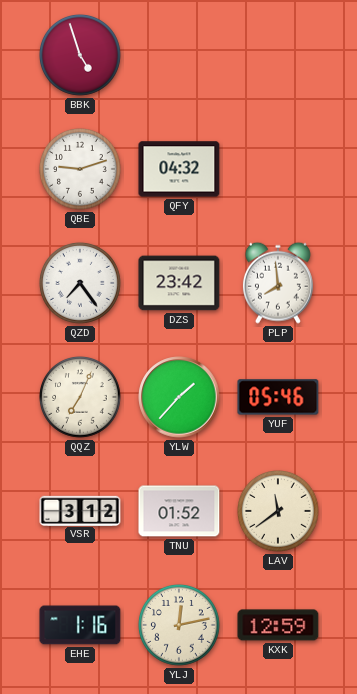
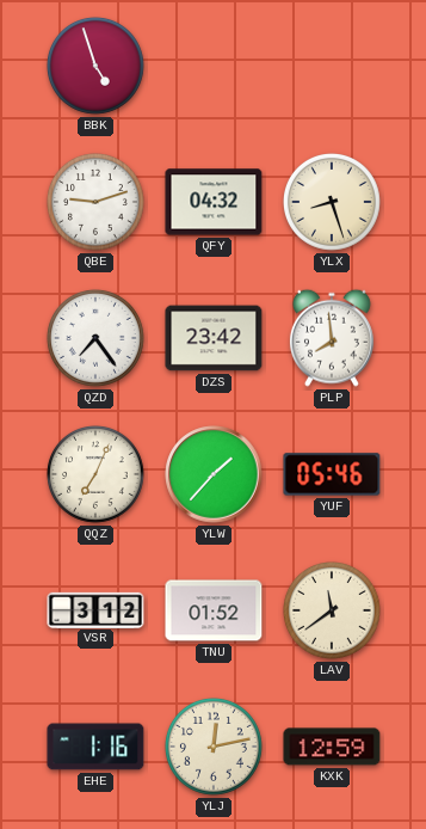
YLX: none -> 8:27
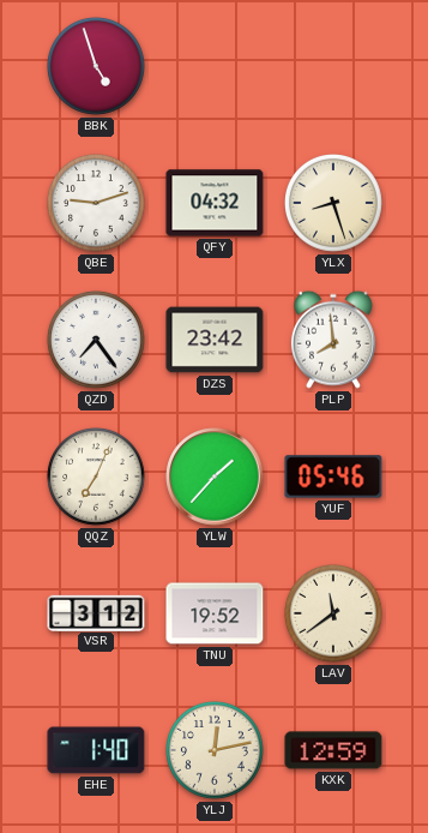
TNU: 01:52 -> 19:52
EHE: 1:16 -> 1:40
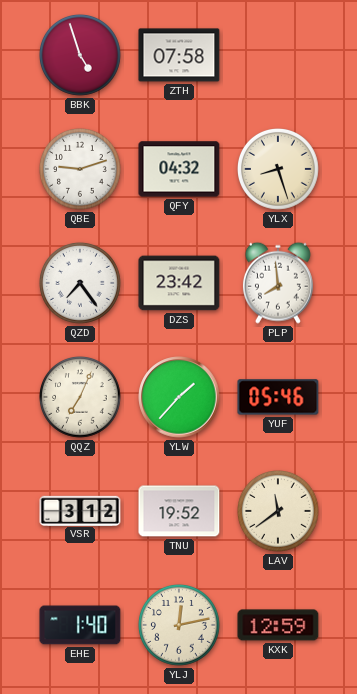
ZTH: none -> 07:58
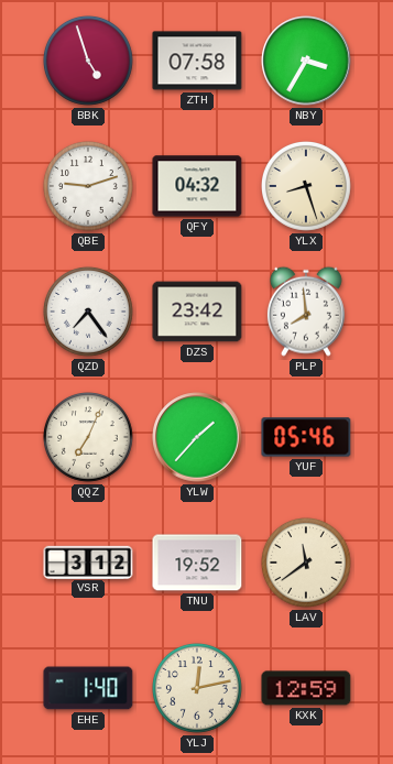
NBY: none -> 3:35
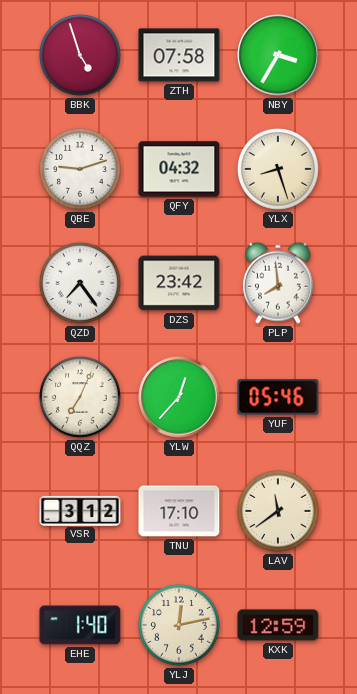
YLW: 1:37 -> 12:37
TNU: 19:52 -> 17:10
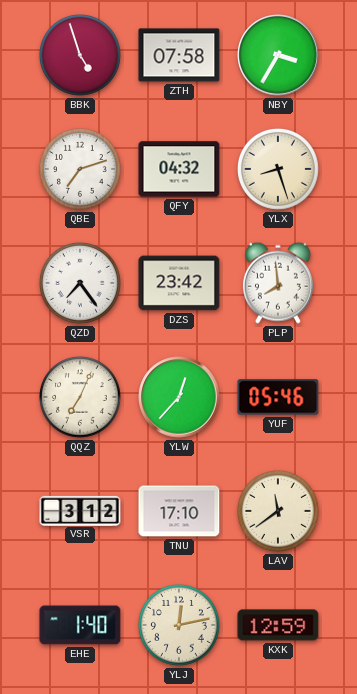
QBE: 9:12 -> 7:12
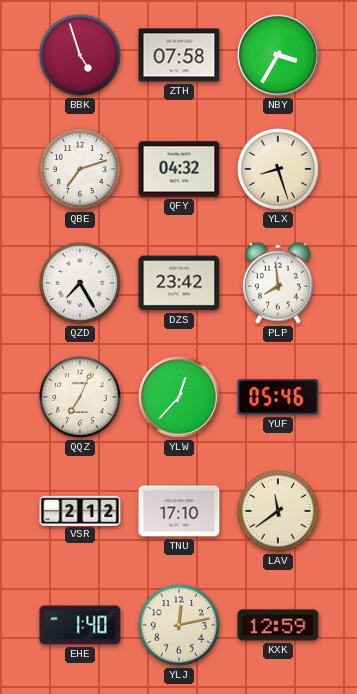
QZD: 7:24 -> 7:25
VSR: 3:12 -> 2:12
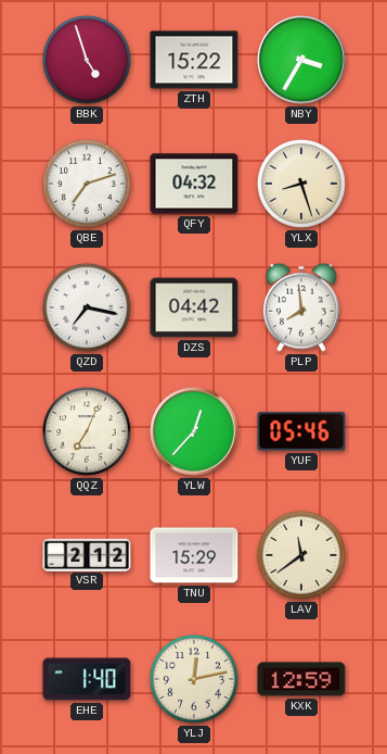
ZTH: 07:58 -> 15:22
QZD: 7:25 -> 7:17
DZS: 23:42 -> 04:42
TNU: 17:10 -> 15:29
